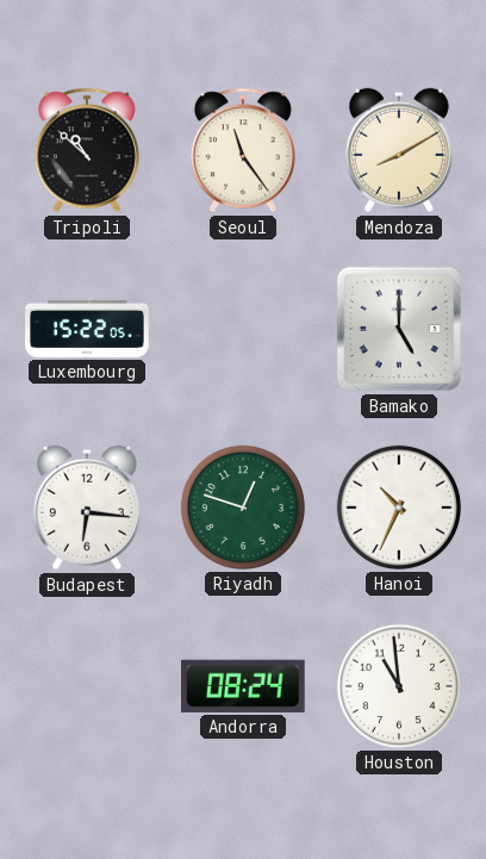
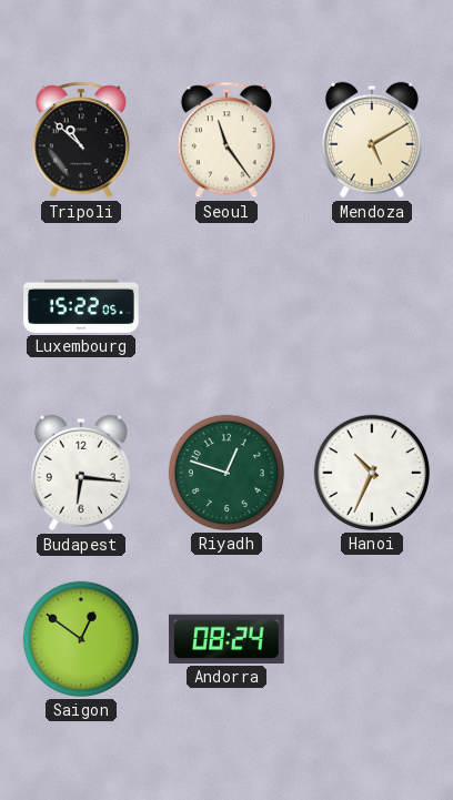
Mendoza: 8:10 -> 5:10
Bamako: 5:00 -> none
Saigon: none -> 12:51
Houston: 10:59 -> none
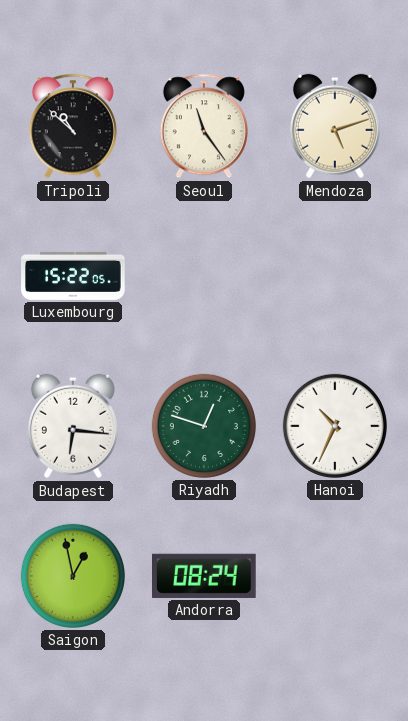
Mendoza: 5:10 -> 5:12
Saigon: 12:51 -> 12:58
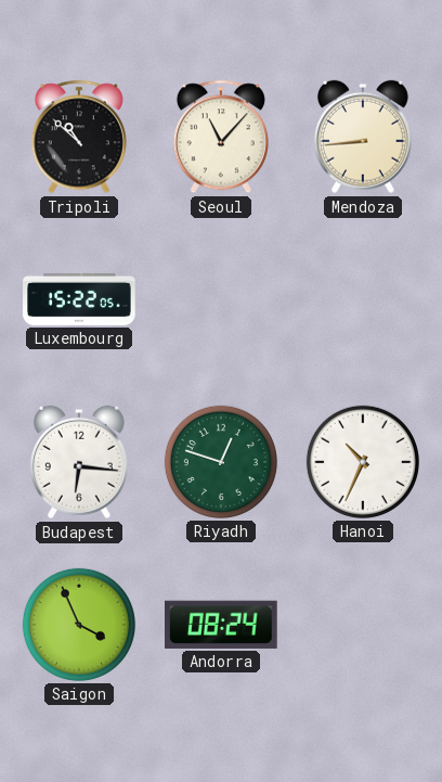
Seoul: 11:24 -> 11:07
Mendoza: 5:12 -> 8:44
Saigon: 12:58 -> 3:56
